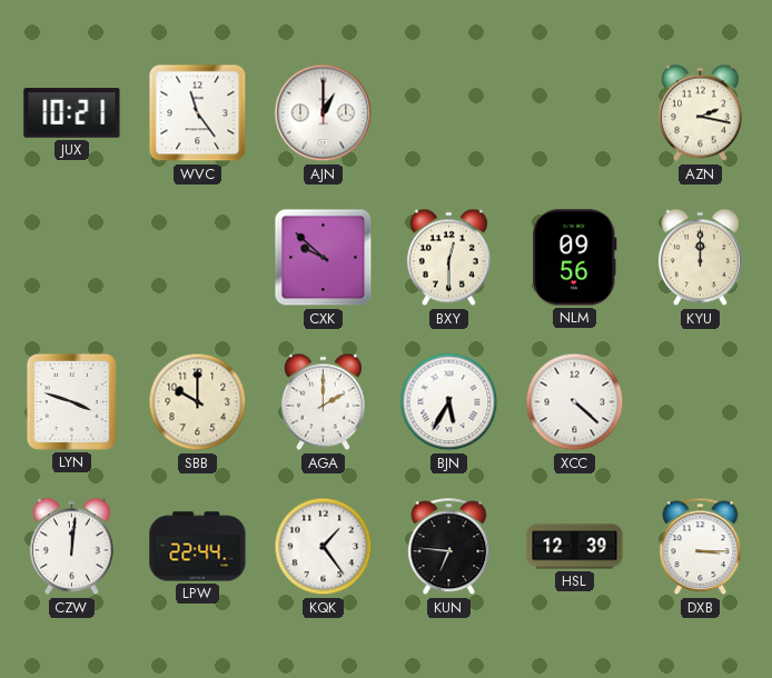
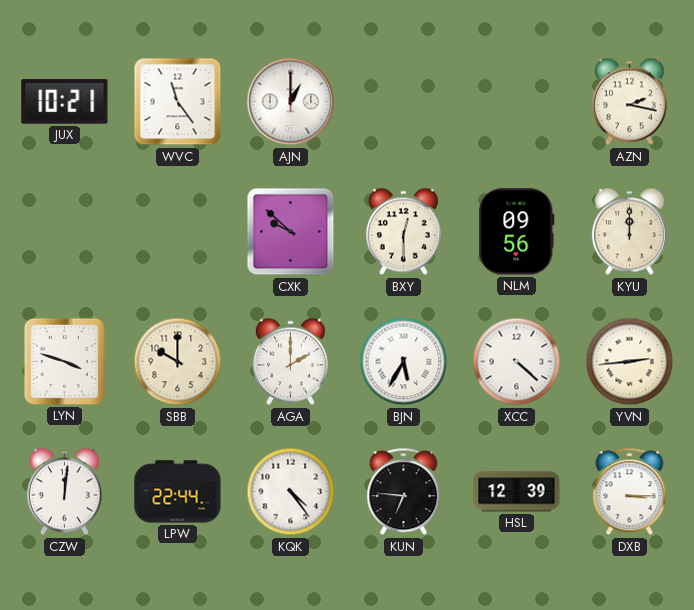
YVN: none -> 2:44
KQK: 1:24 -> 4:24
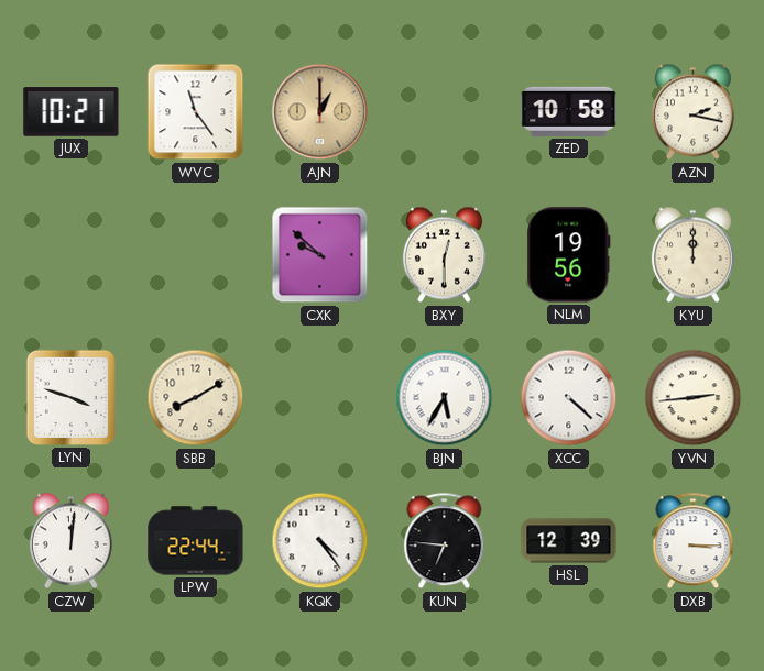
AJN dial: white -> champagne
ZED: none -> 10:58
NLM: 09:56 -> 19:56
SBB: 10:00 -> 8:10
AGA: 2:00 -> none
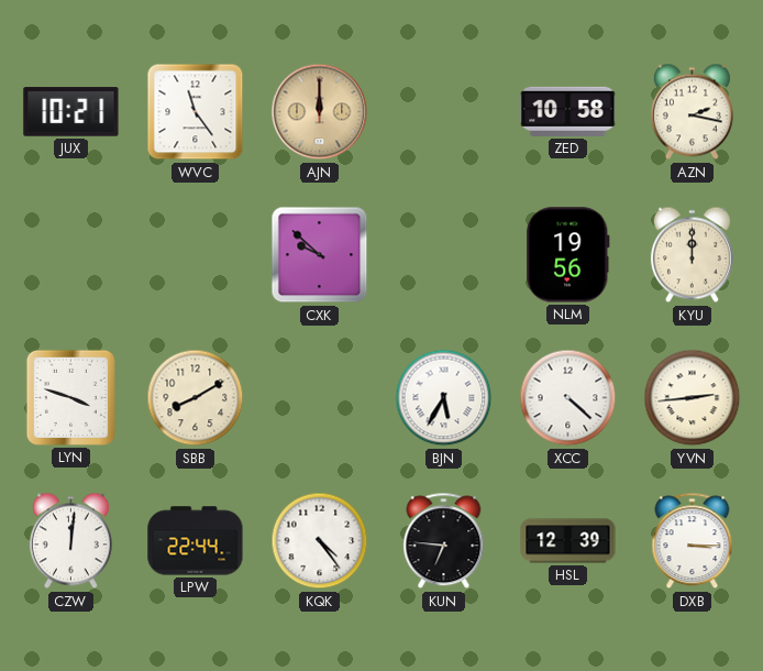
AJN: 1:00 -> 12:00
BXY: 12:30 -> none
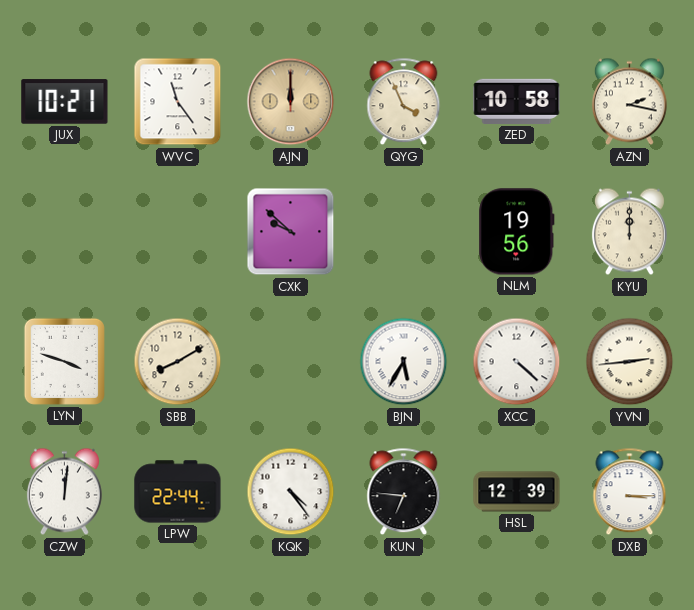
QYG: none -> 3:56
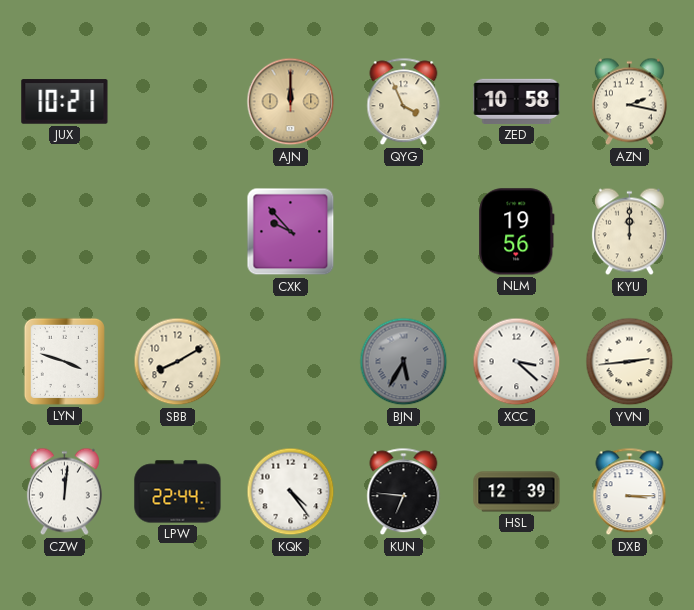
WVC: 11:24 -> none
CXK: 9:52 -> 9:53
BJN dial: white -> grey
XCC: 4:22 -> 3:22
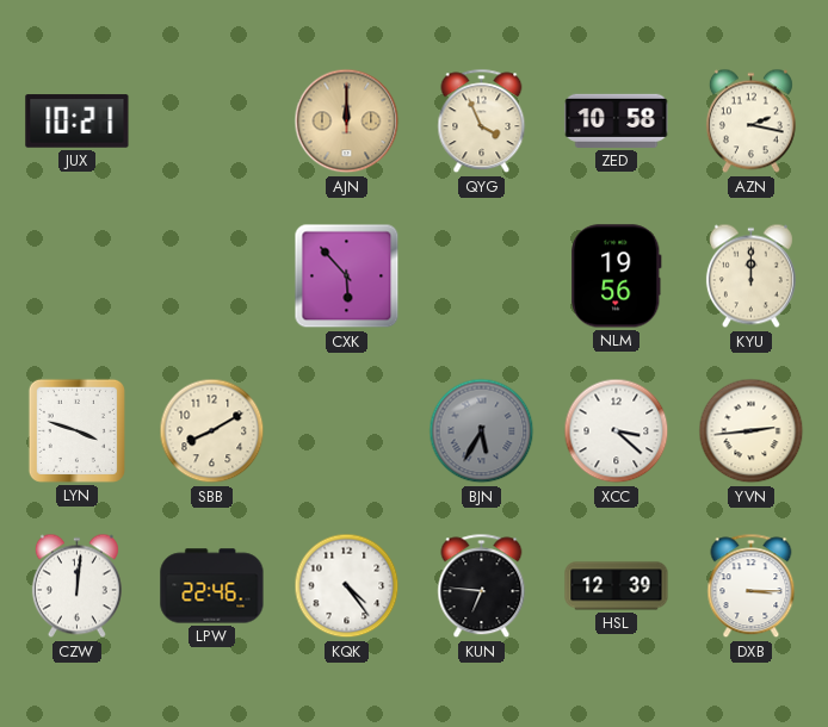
CXK: 9:53 -> 5:53
LPW: 22:44 -> 22:46
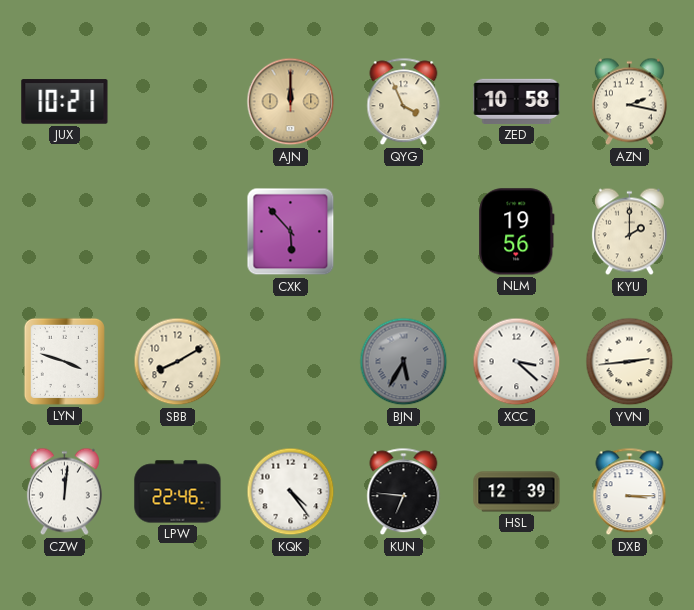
KYU: 12:00 -> 2:00
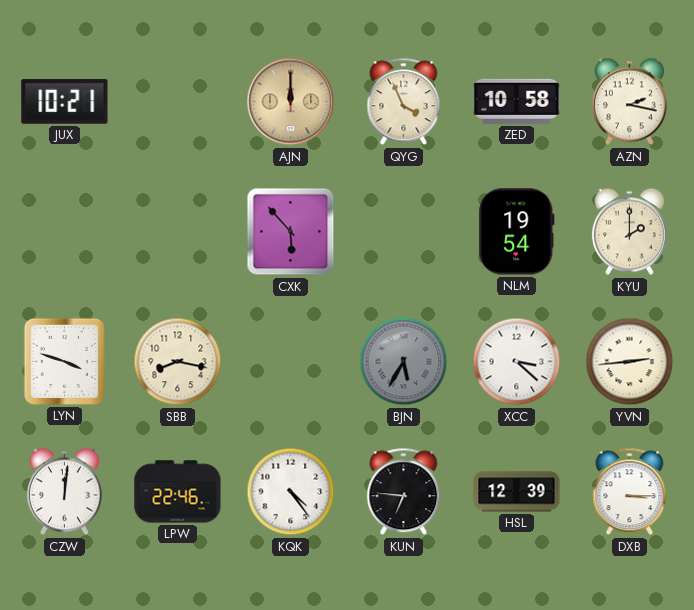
NLM: 19:56 -> 19:54
SBB: 8:10 -> 8:17
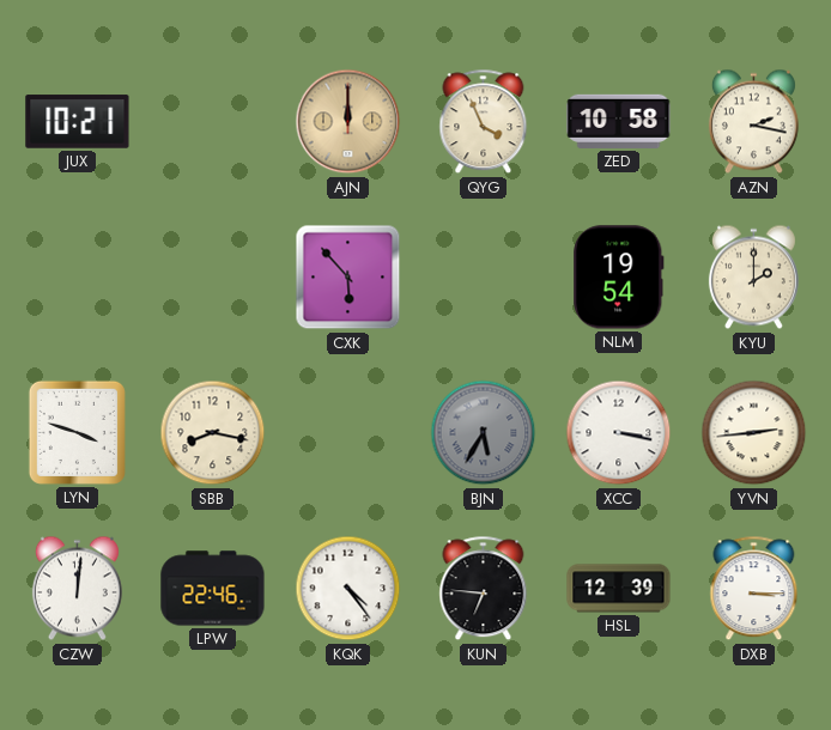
XCC: 3:22 -> 3:17
